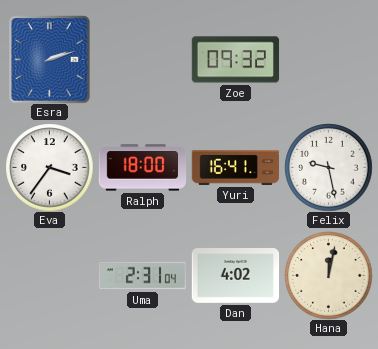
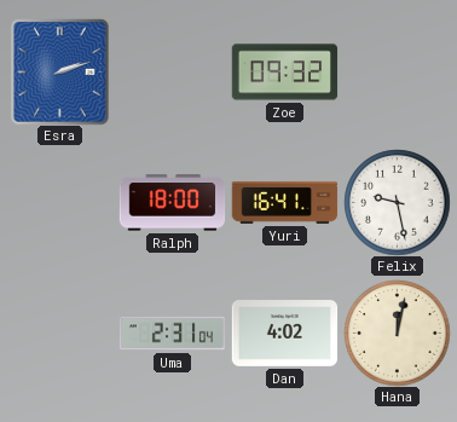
Eva: 3:36 -> none
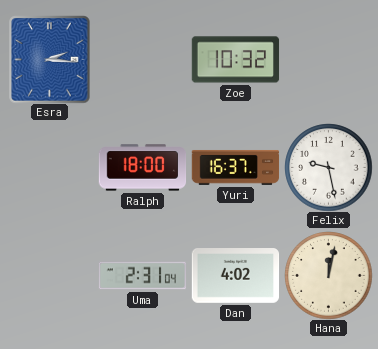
Esra: 2:12 -> 2:16
Zoe: 09:32 -> 10:32
Yuri: 16:41 -> 16:37
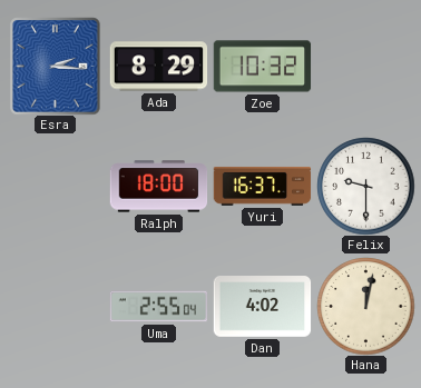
Ada: none -> 8:29
Felix: 9:28 -> 9:30
Uma: 2:31 -> 2:55
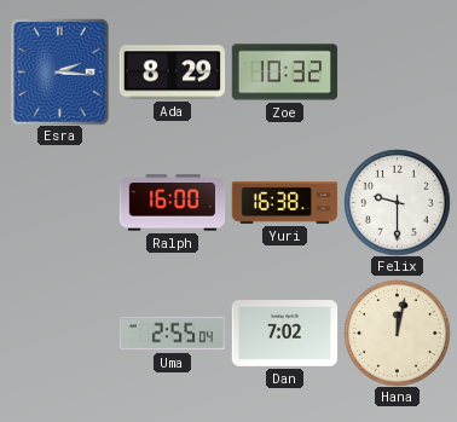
Ralph: 18:00 -> 16:00
Yuri: 16:37 -> 16:38
Dan: 4:02 -> 7:02
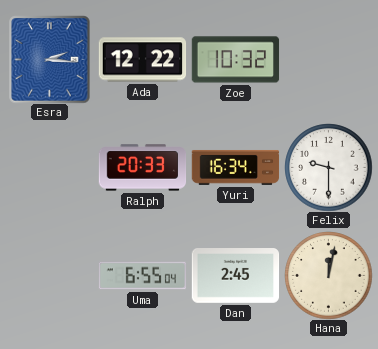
Ada: 8:29 -> 12:22
Ralph: 16:00 -> 20:33
Yuri: 16:38 -> 16:34
Uma: 2:55 -> 6:55
Dan: 7:02 -> 2:45
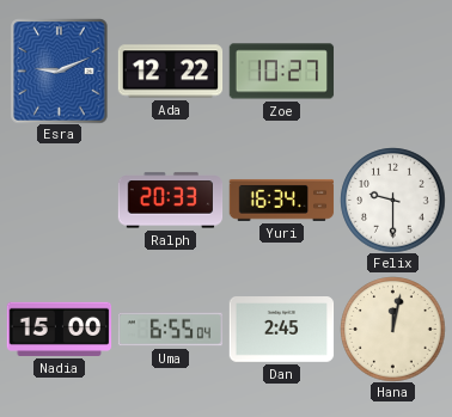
Esra: 2:16 -> 9:11
Zoe: 10:32 -> 10:27
Nadia: none -> 15:00
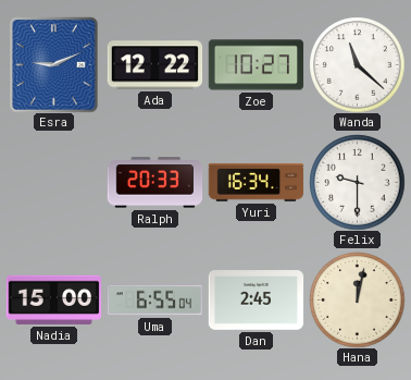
Wanda: none -> 11:22
